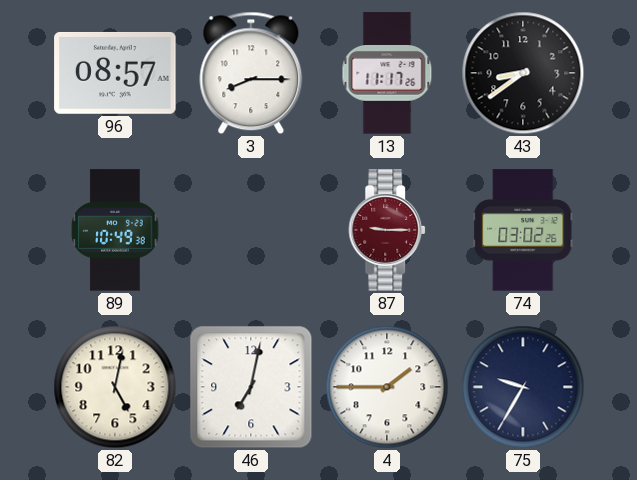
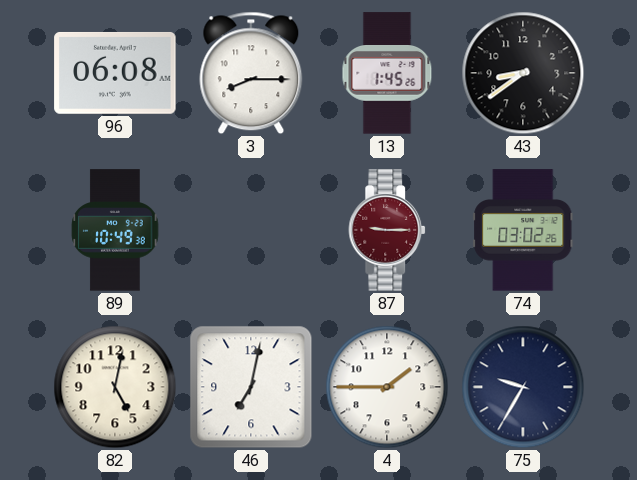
96: 08:57 -> 06:08
13: 11:17 -> 1:45
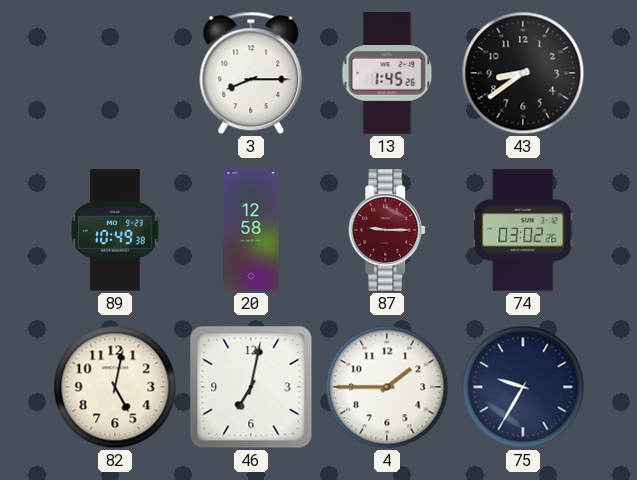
96: 06:08 -> none
20: none -> 12:58
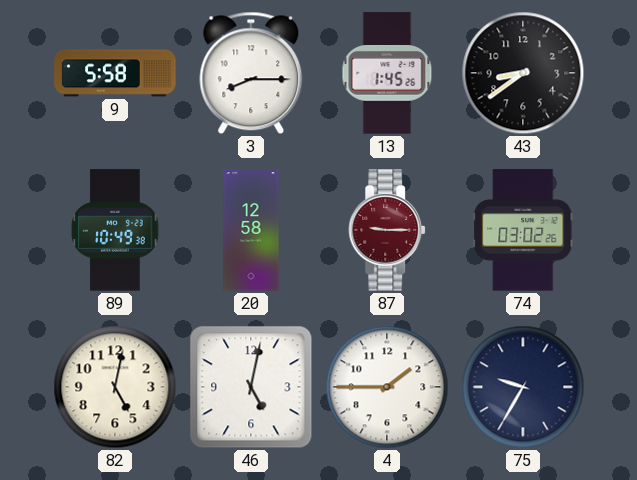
9: none -> 5:58
46: 7:02 -> 5:02
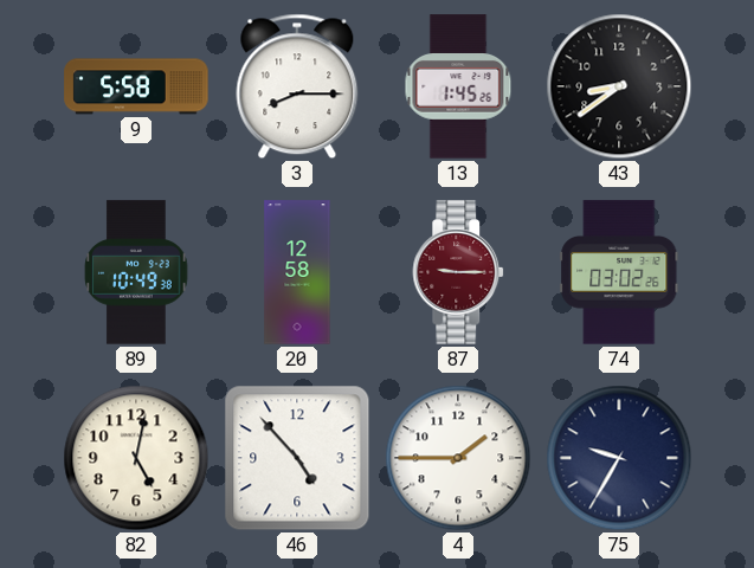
46: 5:02 -> 4:53
